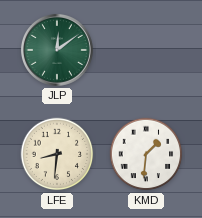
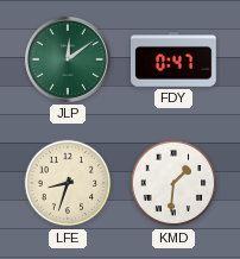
FDY: none -> 0:47
LFE: 8:31 -> 8:33
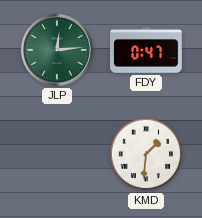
JLP: 12:09 -> 12:14
LFE: 8:33 -> none
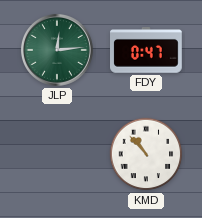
KMD: 1:31 -> 10:53
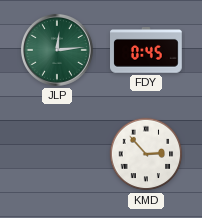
FDY: 0:47 -> 0:45
KMD: 10:53 -> 2:53
